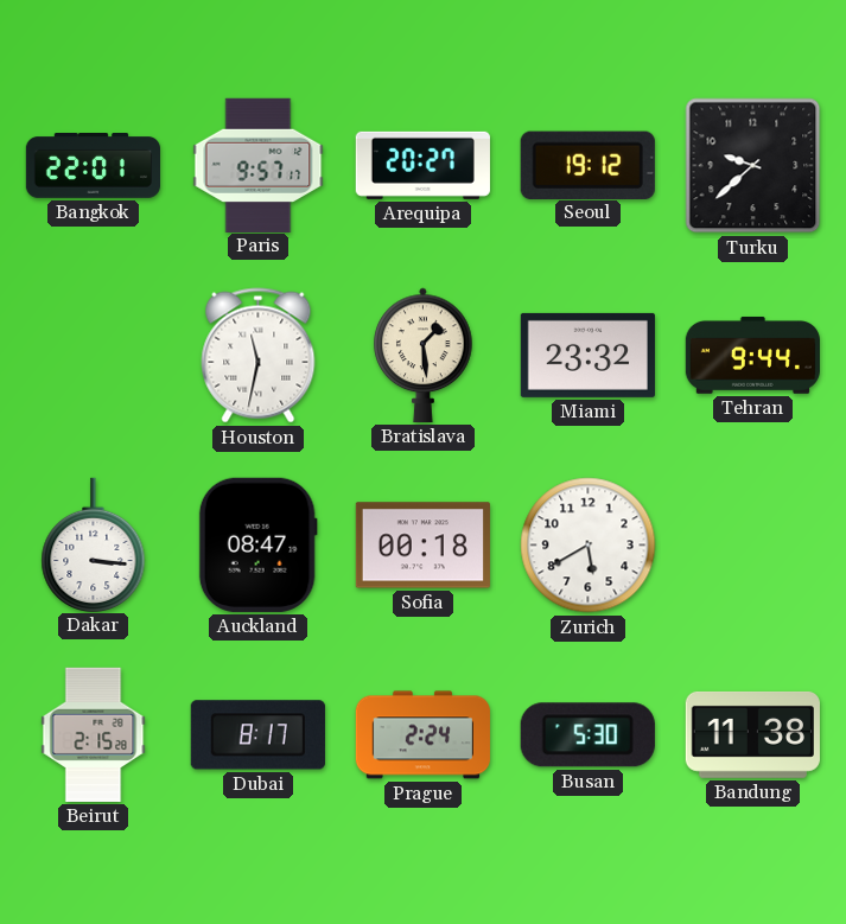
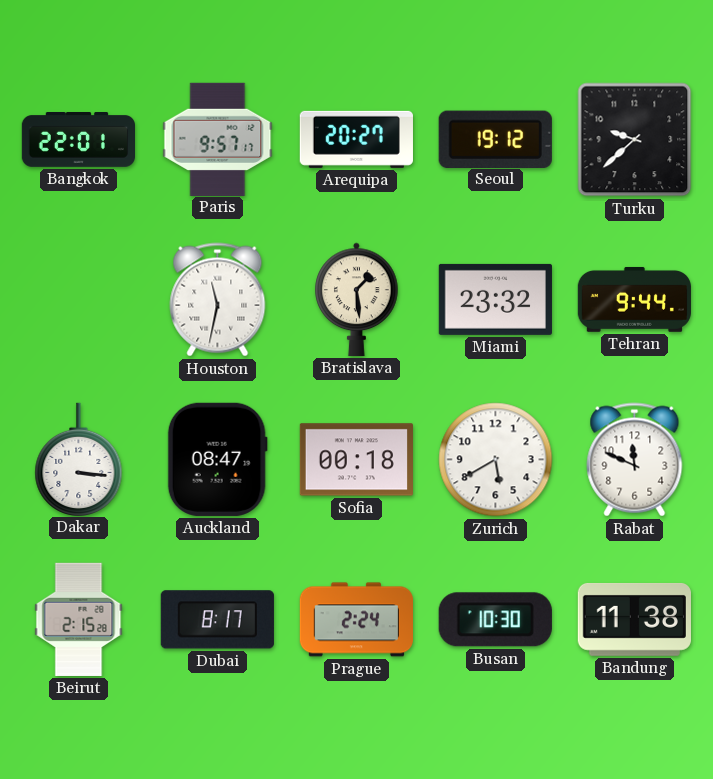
Rabat: none -> 11:49
Busan: 5:30 -> 10:30
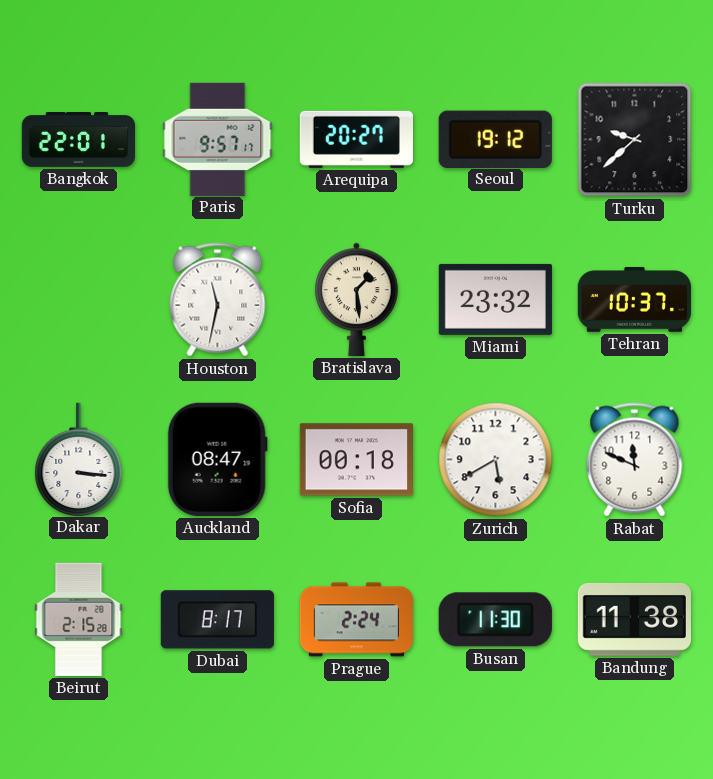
Tehran: 9:44 -> 10:37
Busan: 10:30 -> 11:30
